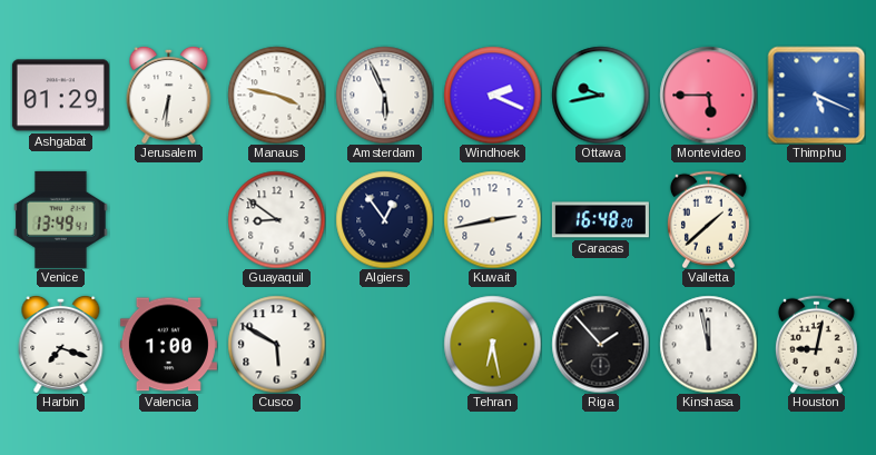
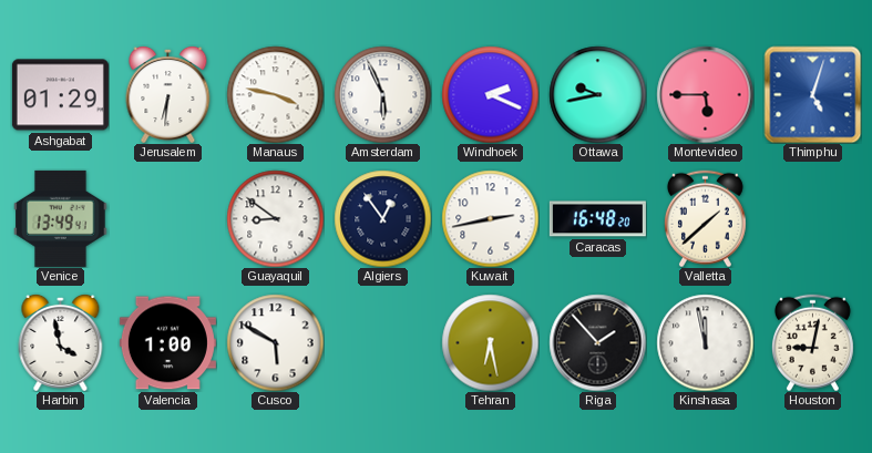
Thimphu: 5:19 -> 5:03
Harbin: 7:18 -> 3:58
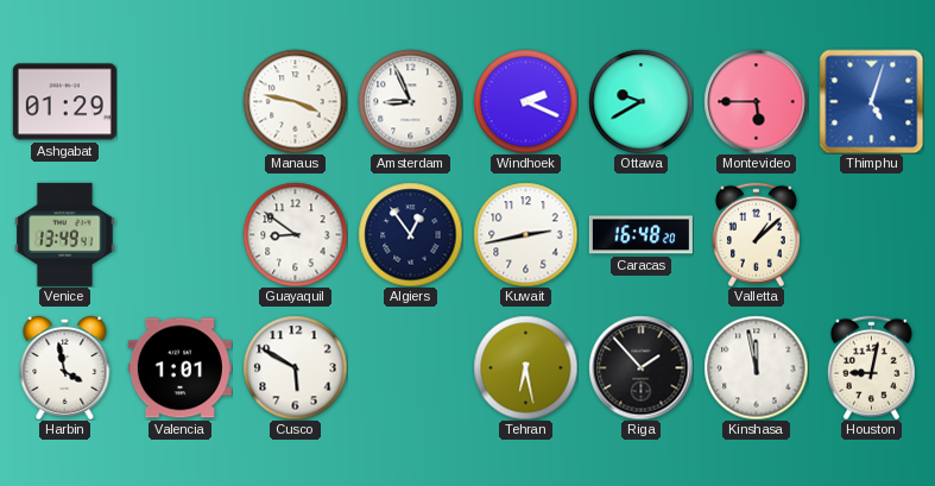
Jerusalem: 6:31 -> none
Amsterdam: 5:56 -> 8:56
Ottawa: 9:43 -> 9:40
Valletta: 1:38 -> 1:08
Valencia: 1:00 -> 1:01
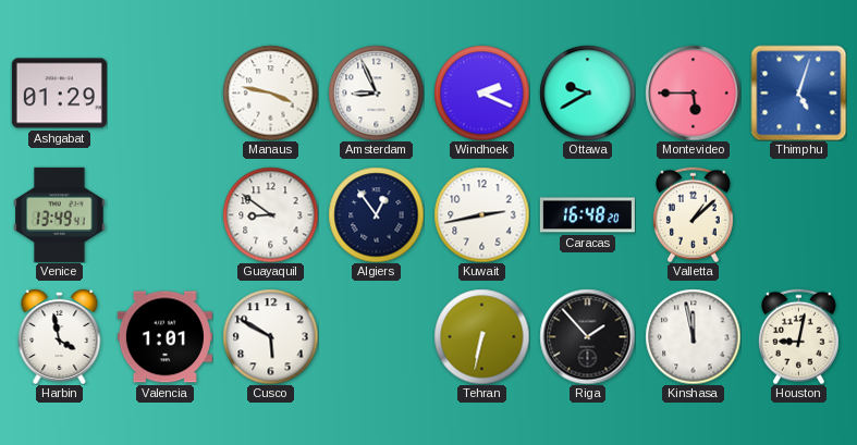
Tehran: 6:28 -> 6:32
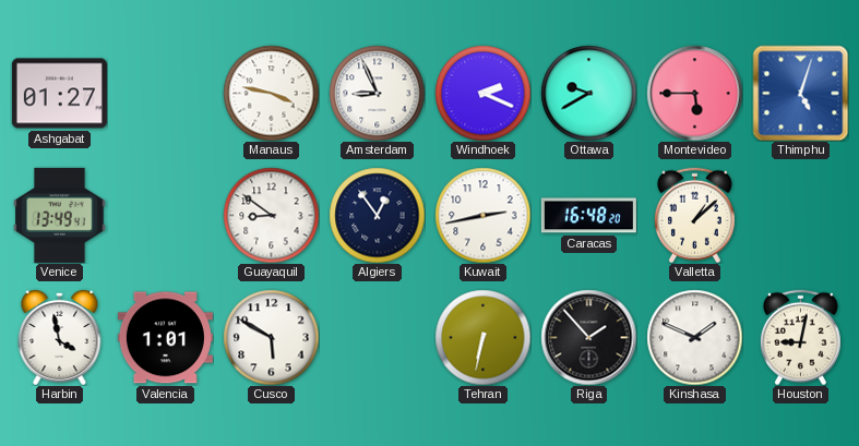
Ashgabat: 01:29 -> 01:27
Kinshasa: 11:58 -> 1:49
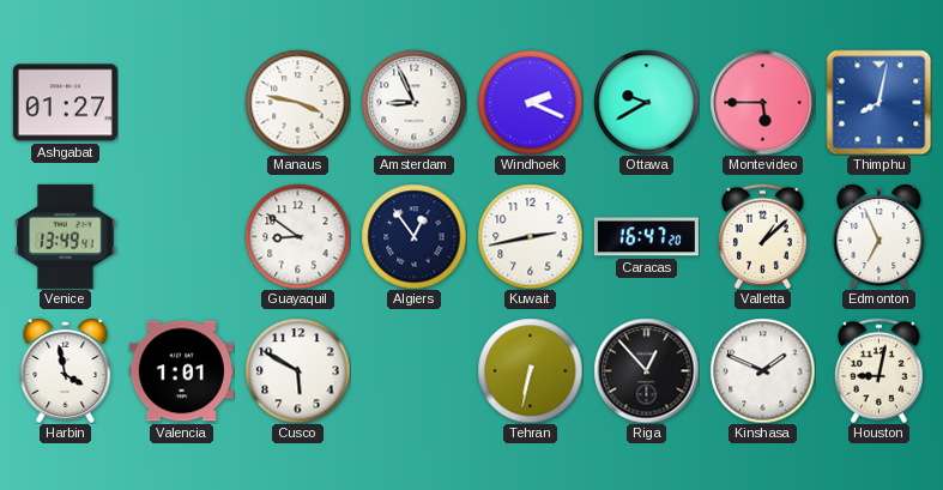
Thimphu: 5:03 -> 8:02
Caracas: 16:48 -> 16:47
Edmonton: none -> 6:56
Riga: 1:53 -> 12:53
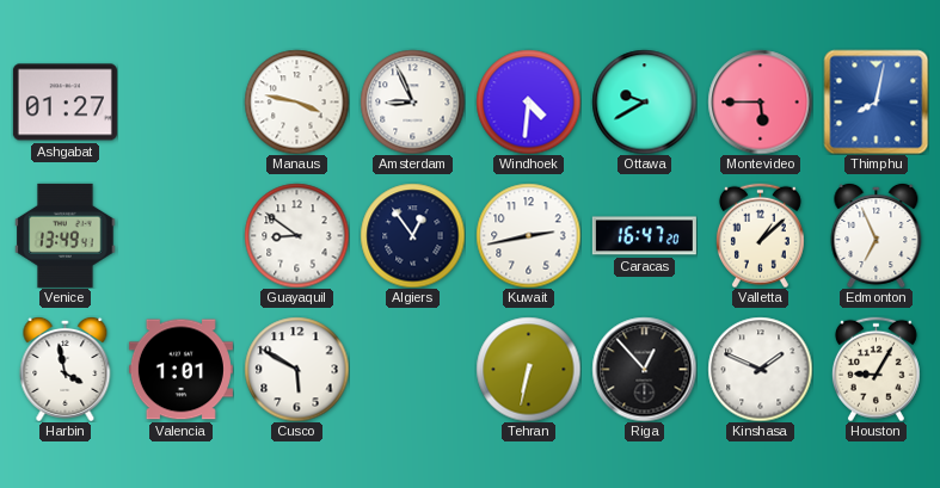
Windhoek: 2:19 -> 4:31
Houston: 9:02 -> 9:05
